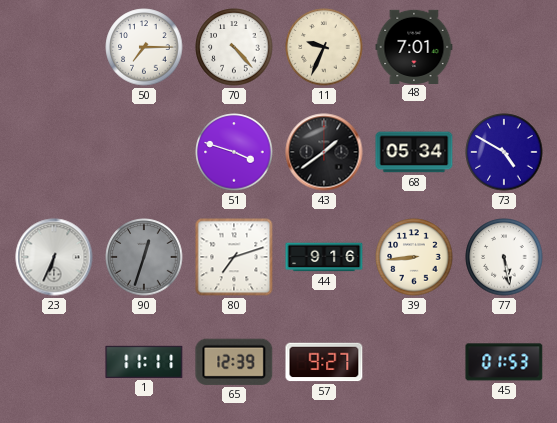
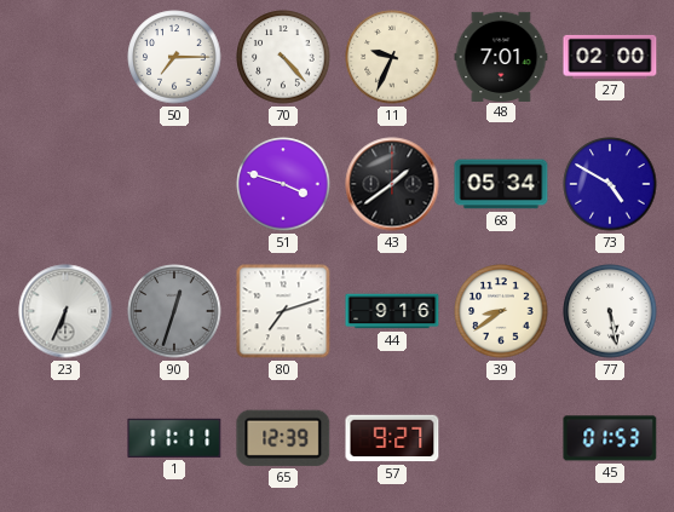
27: none -> 02:00
39: 8:44 -> 8:39
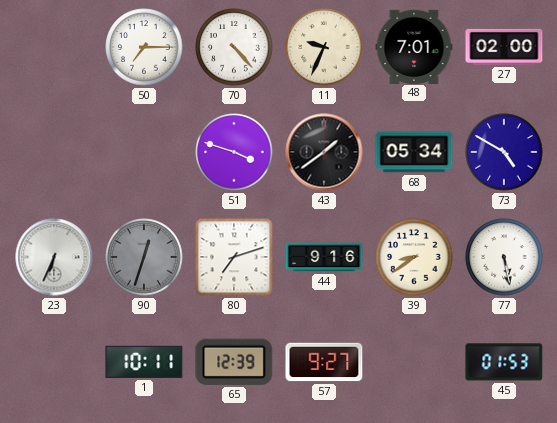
1: 11:11 -> 10:11
